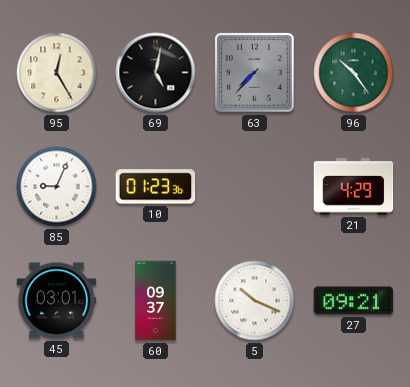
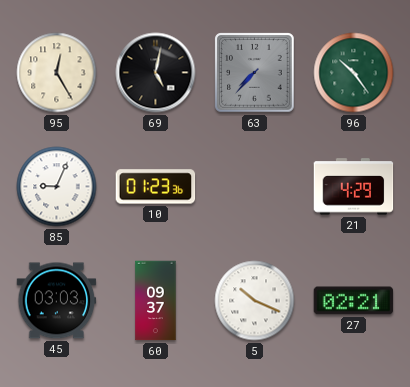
45: 03:01 -> 03:03
27: 09:21 -> 02:21
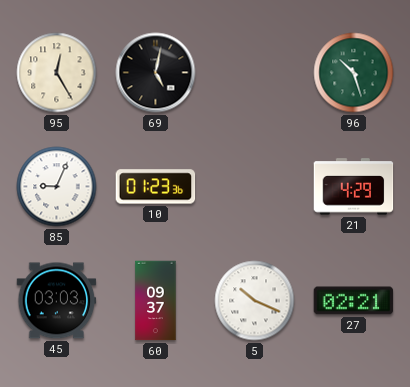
63: 7:37 -> none
96: 10:24 -> 10:27
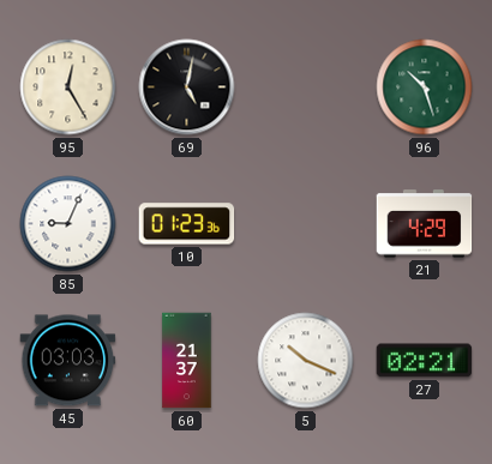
60: 09:37 -> 21:37
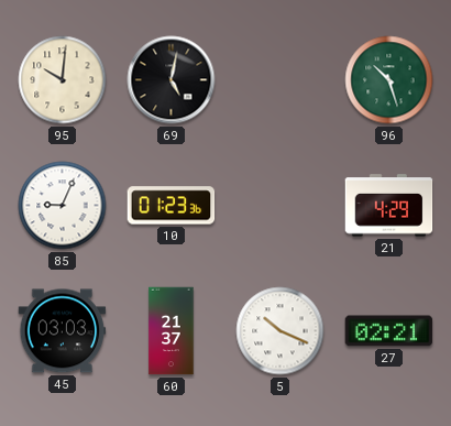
95: 12:25 -> 10:01
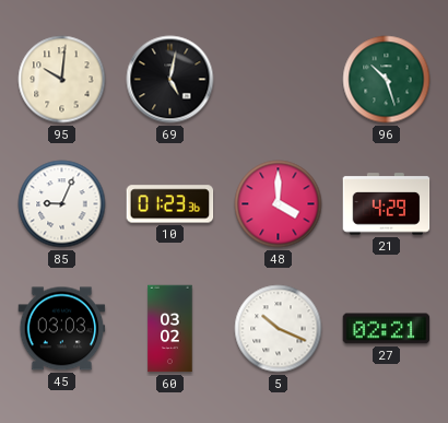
48: none -> 4:00
60: 21:37 -> 03:02
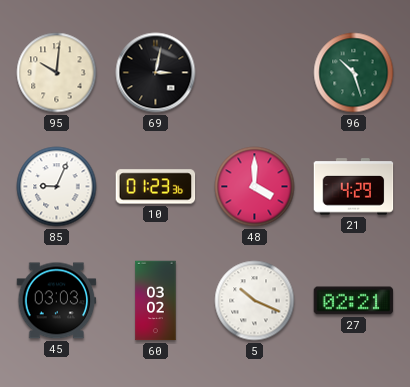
69: 5:02 -> 3:02
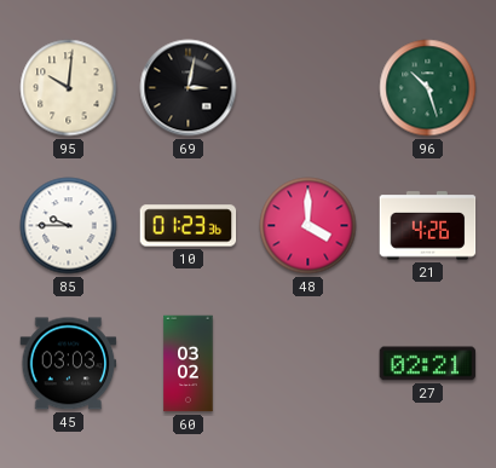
85: 9:04 -> 9:45
21: 4:29 -> 4:26
5: 10:19 -> none
